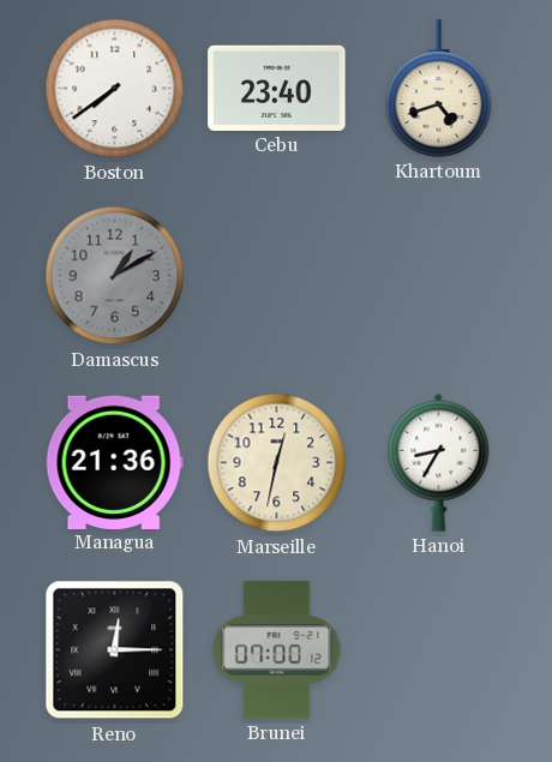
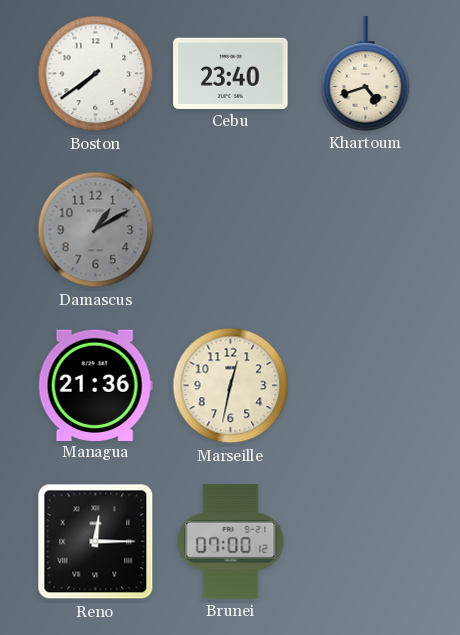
Hanoi: 8:35 -> none
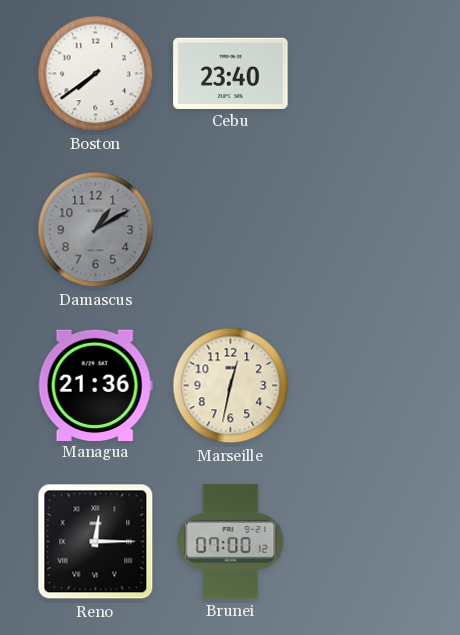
Khartoum: 4:42 -> none
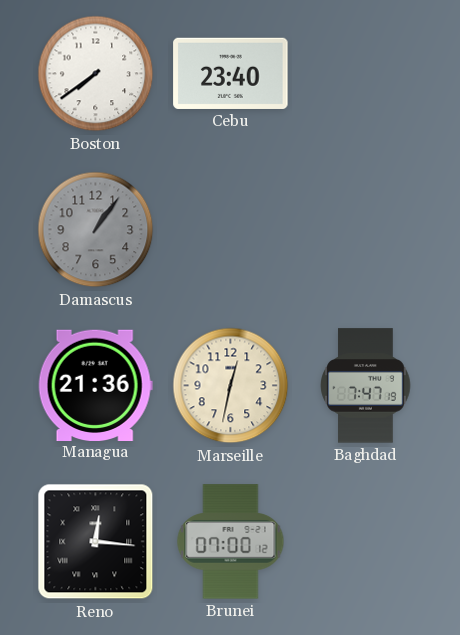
Damascus: 1:10 -> 1:06
Baghdad: none -> 7:47
Reno: 12:15 -> 12:16
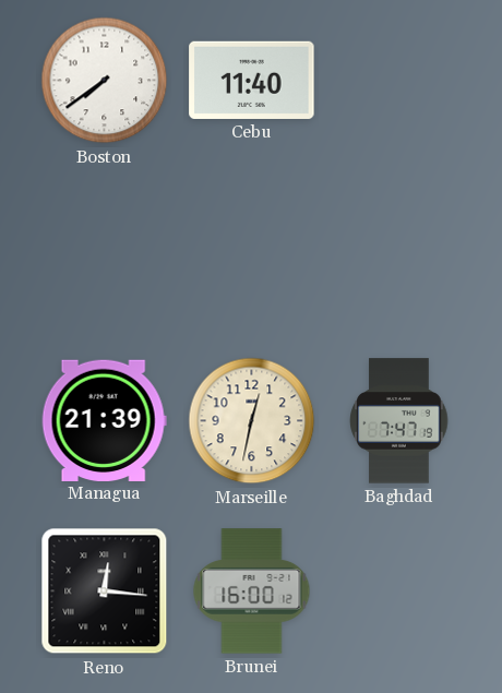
Cebu: 23:40 -> 11:40
Damascus: 1:06 -> none
Managua: 21:36 -> 21:39
Brunei: 07:00 -> 16:00
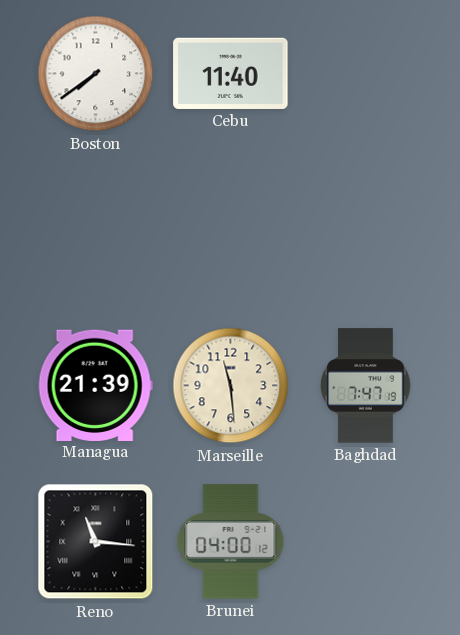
Marseille: 12:32 -> 11:29
Reno: 12:16 -> 11:16
Brunei: 16:00 -> 04:00
